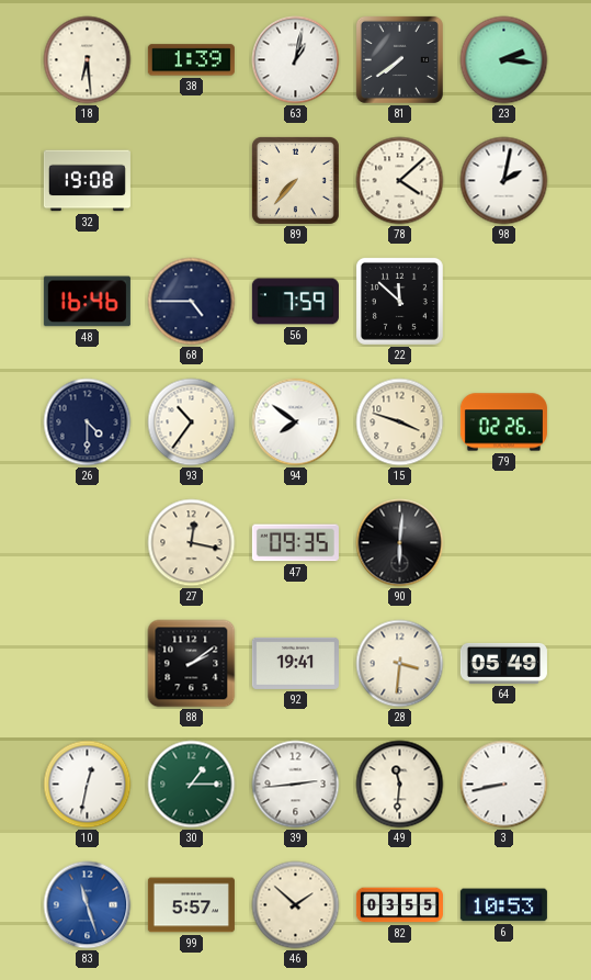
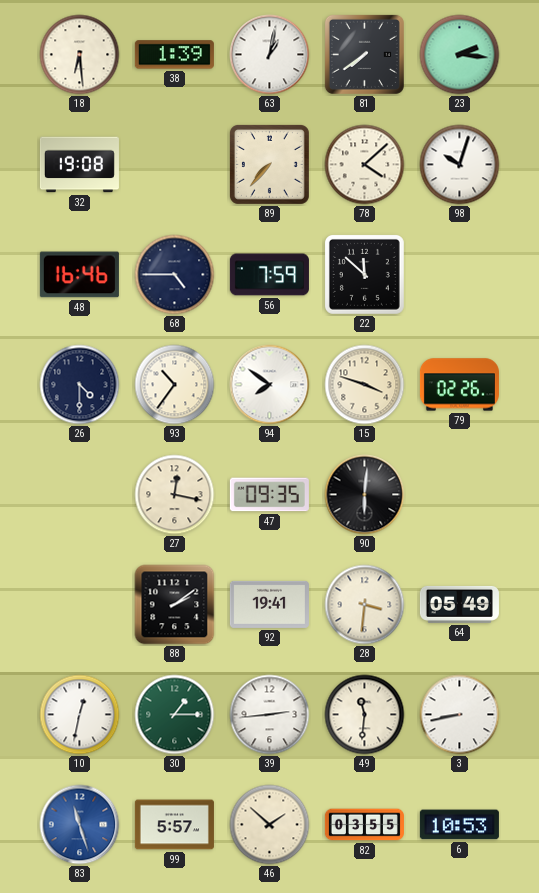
98: 2:02 -> 10:03
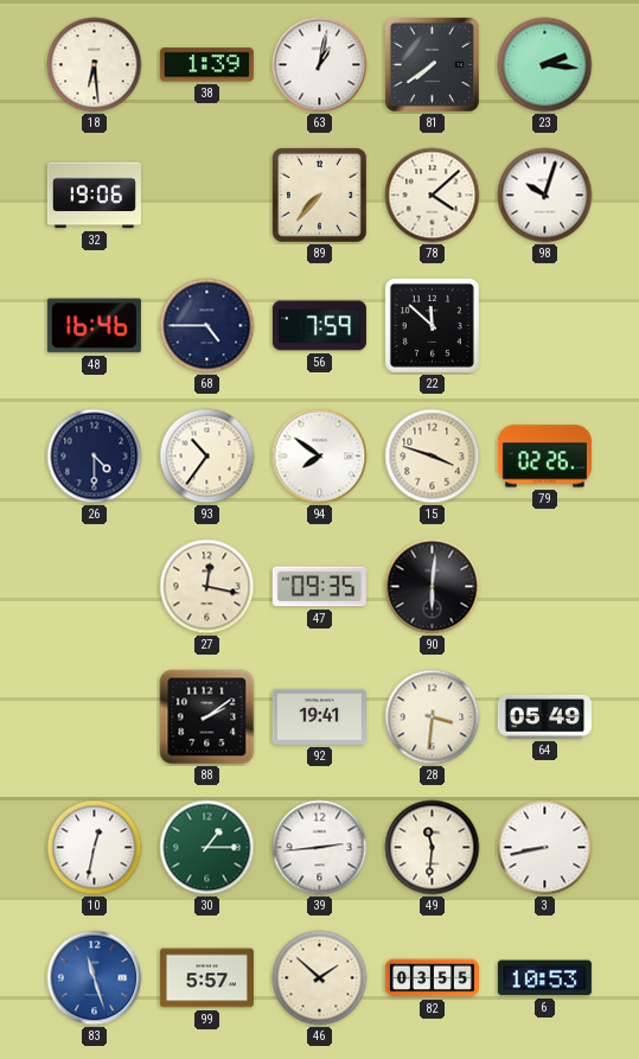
32: 19:08 -> 19:06
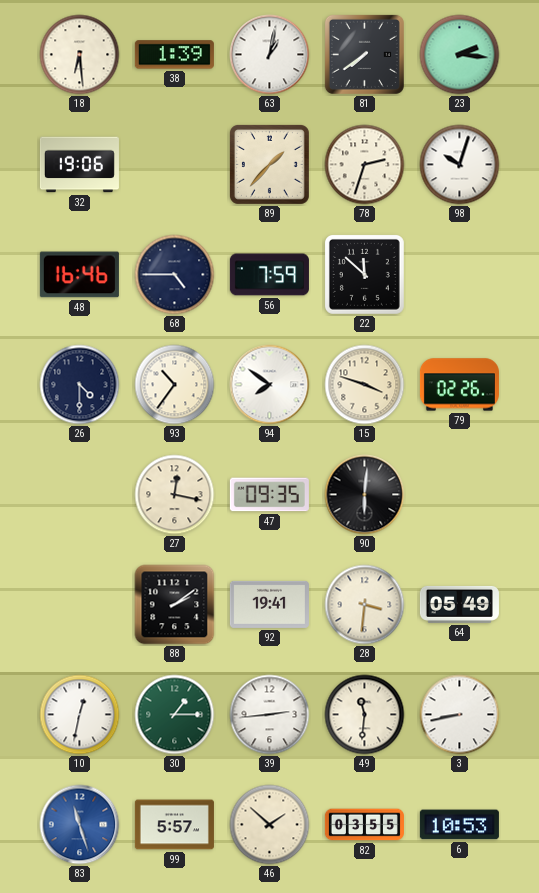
89: 7:37 -> 1:37
78: 4:08 -> 2:33
